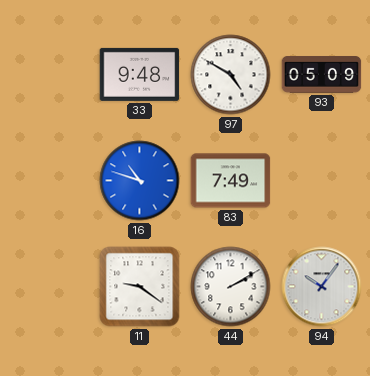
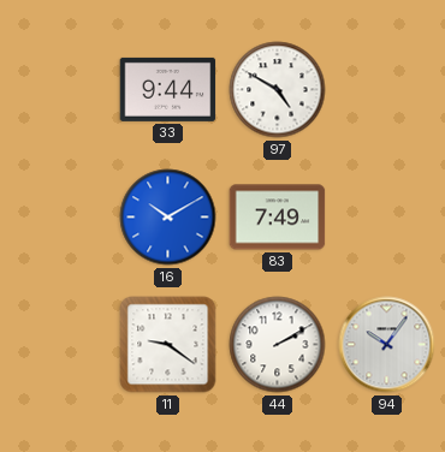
33: 9:48 -> 9:44
93: 05:09 -> none
16: 10:48 -> 10:10
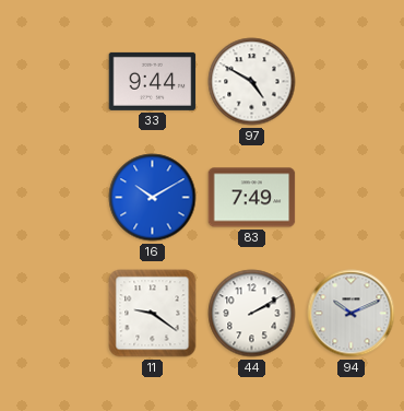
94: 10:06 -> 10:11
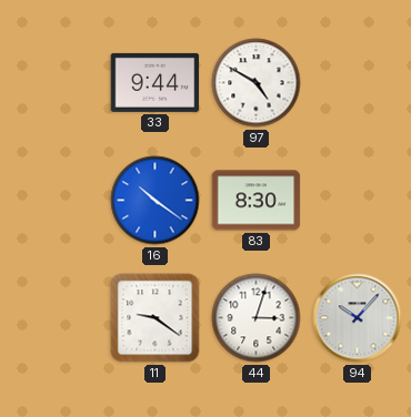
16: 10:10 -> 10:21
83: 7:49 -> 8:30
44: 2:10 -> 3:03
94: 10:11 -> 10:07
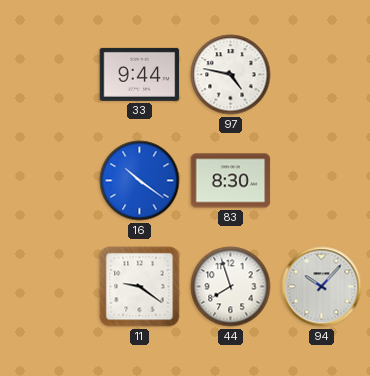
97: 4:50 -> 4:47
44: 3:03 -> 7:57
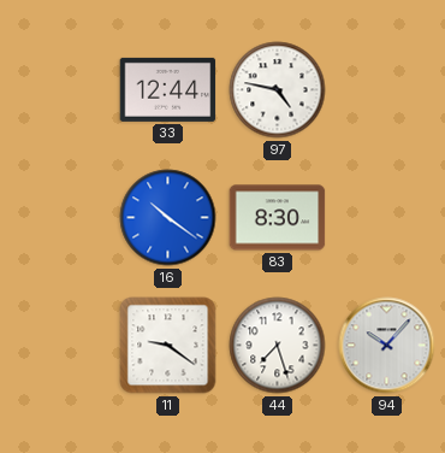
33: 9:44 -> 12:44
44: 7:57 -> 7:27
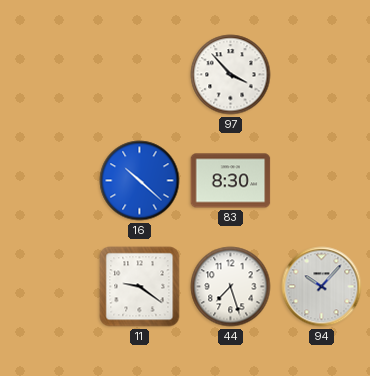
33: 12:44 -> none
97: 4:47 -> 3:53
16: 10:21 -> 10:22
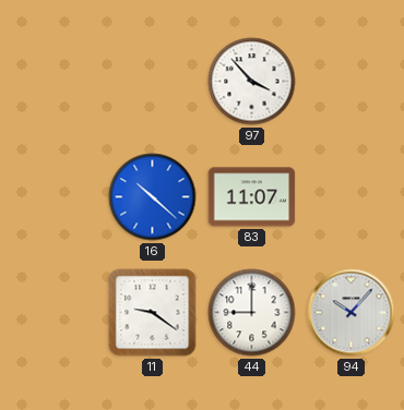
83: 8:30 -> 11:07
44: 7:27 -> 9:00
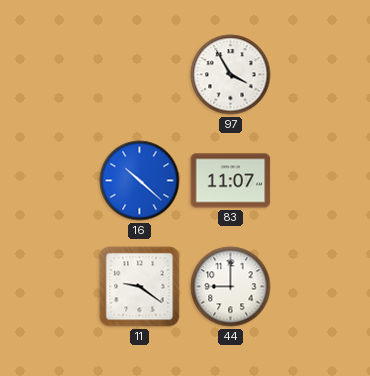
97: 3:53 -> 3:55
94: 10:07 -> none
